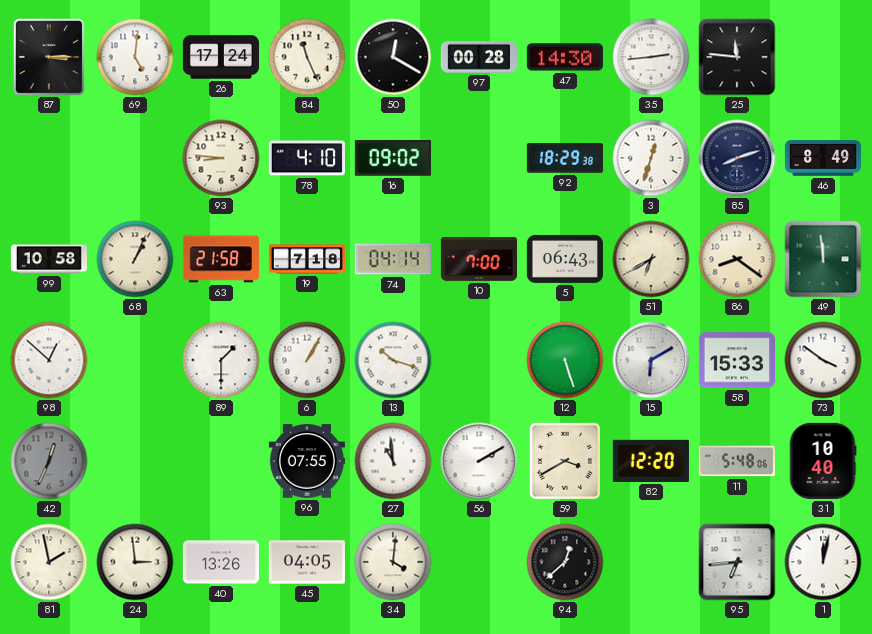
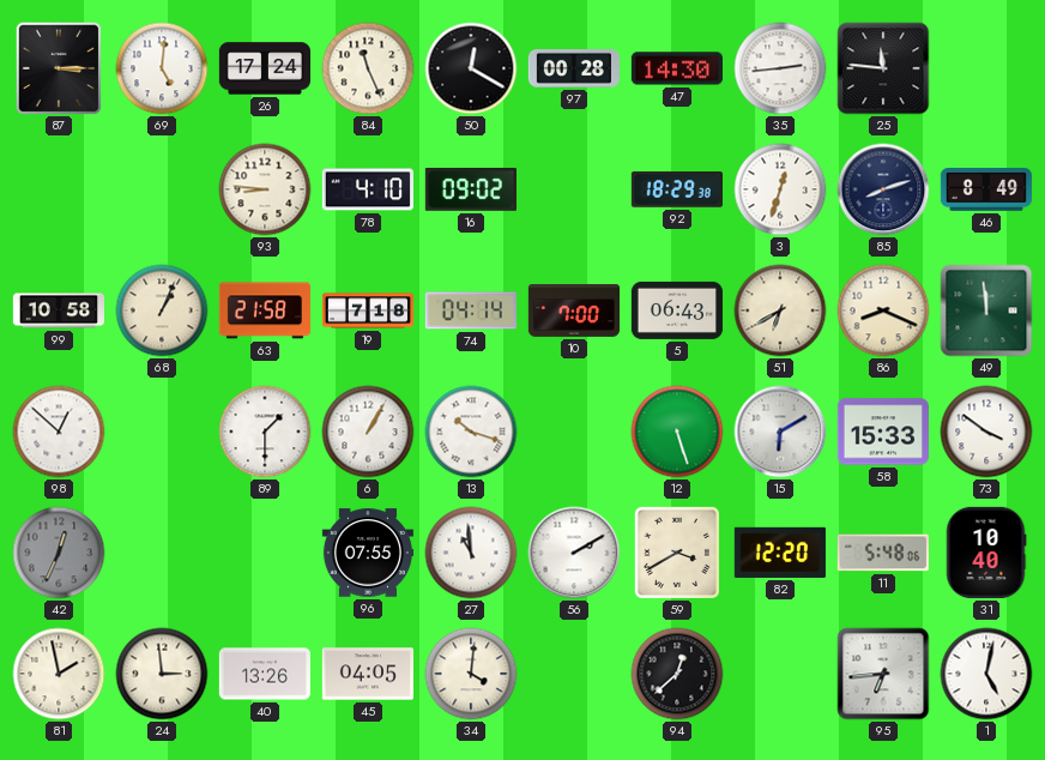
86: 8:21 -> 8:19
1: 12:02 -> 5:02
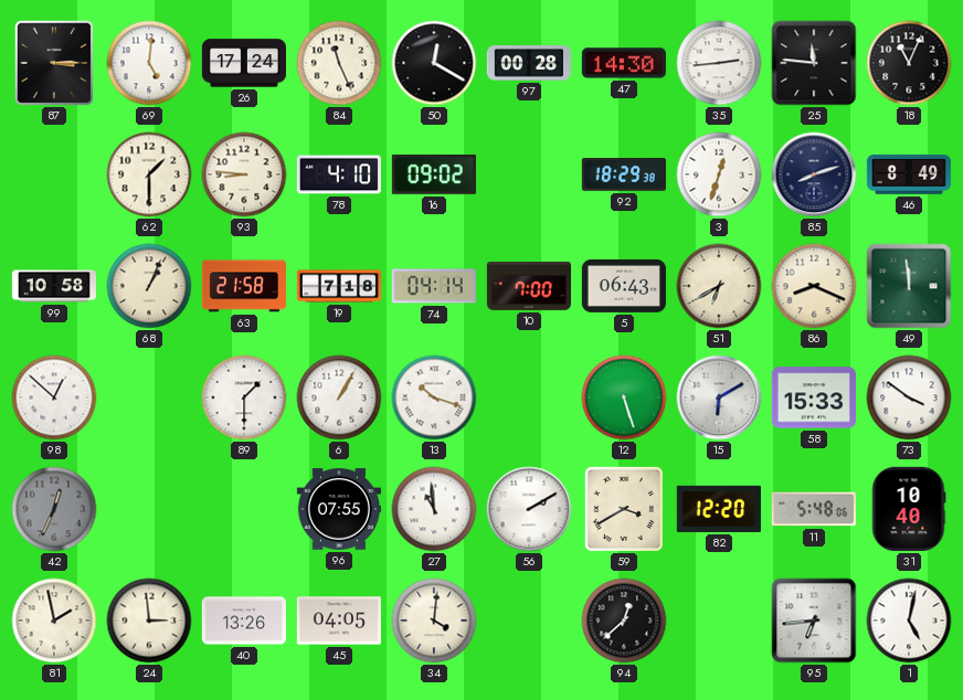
18: none -> 11:04
62: none -> 1:30
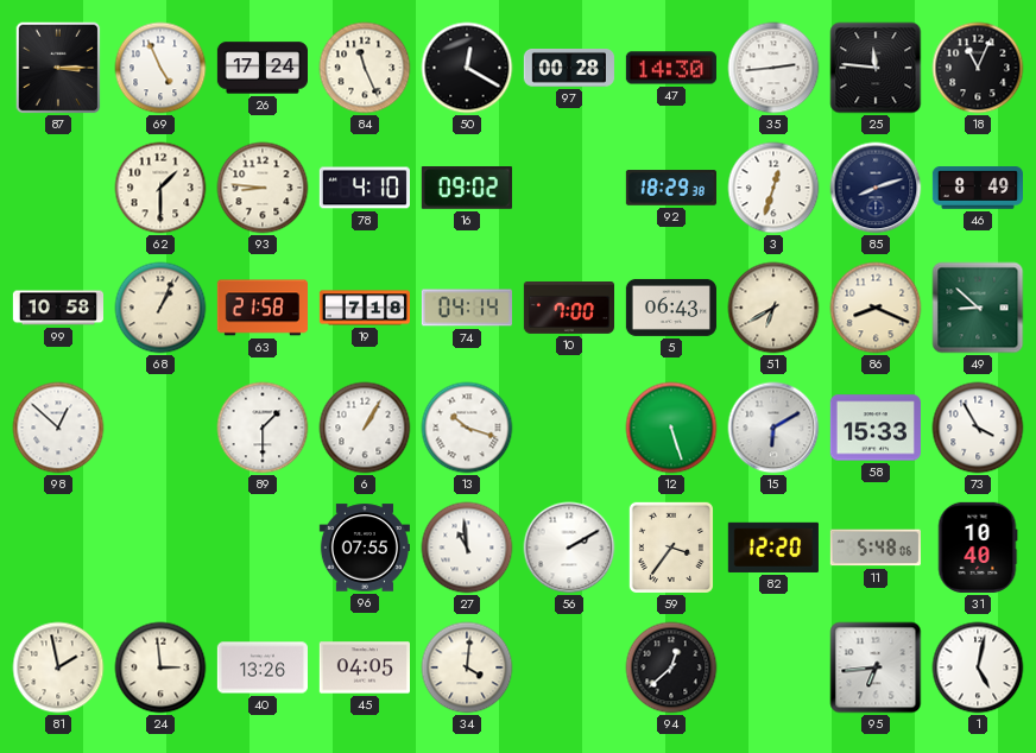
69: 5:01 -> 4:56
49: 11:59 -> 8:52
73: 3:51 -> 3:55
42: 12:34 -> none
59: 3:40 -> 3:36
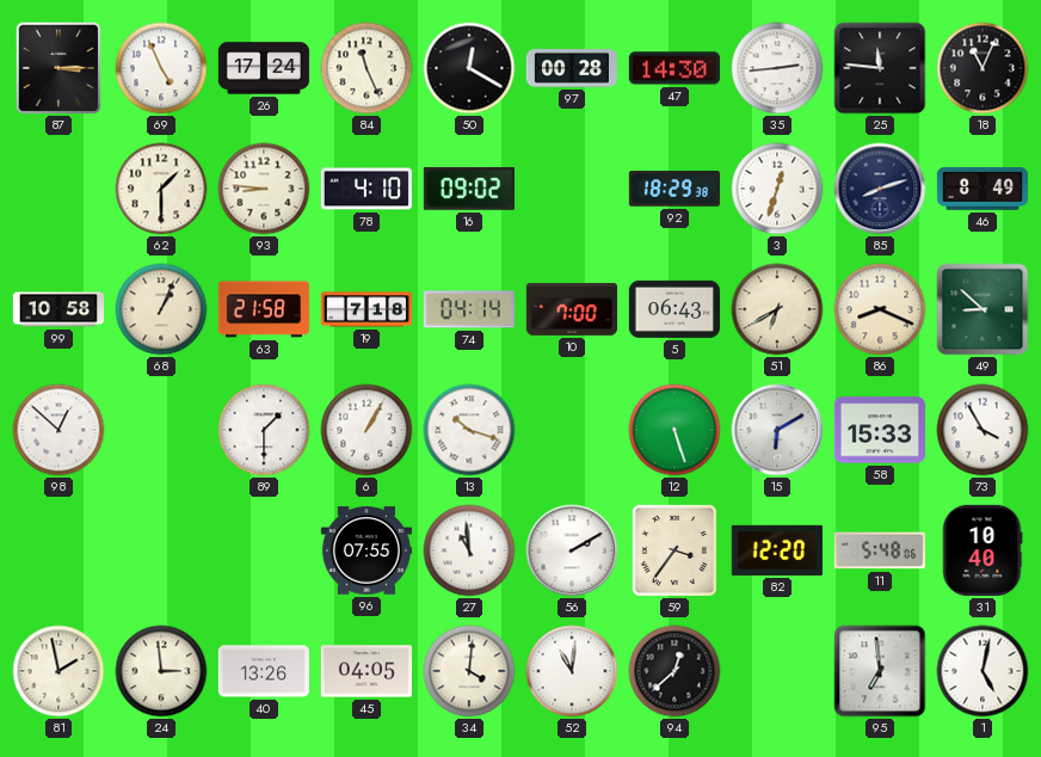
52: none -> 11:01
95: 6:44 -> 6:59
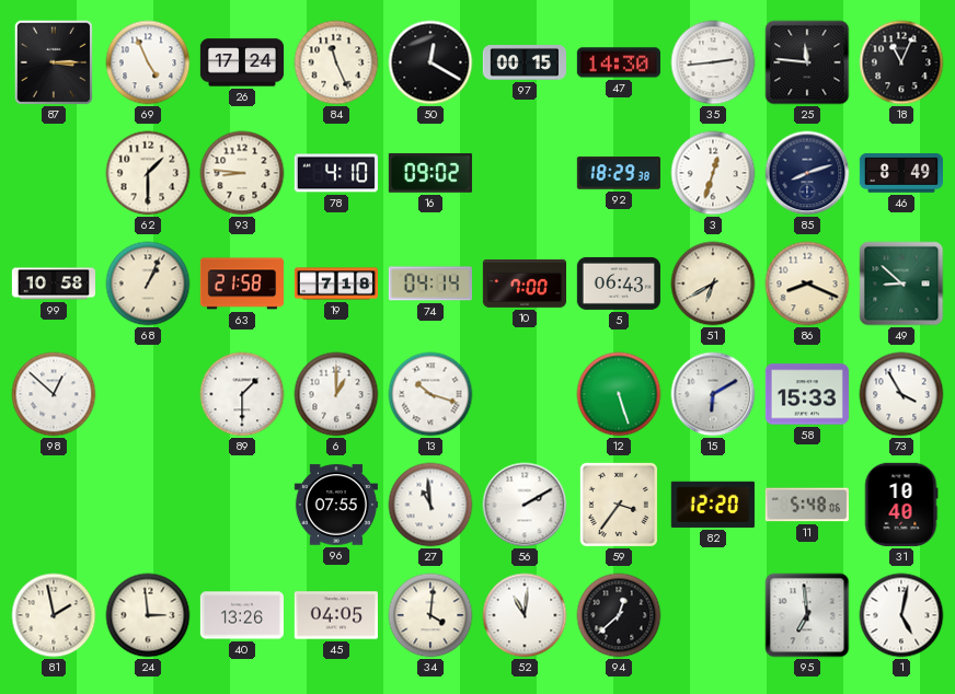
97: 00:28 -> 00:15
6: 1:05 -> 1:00
